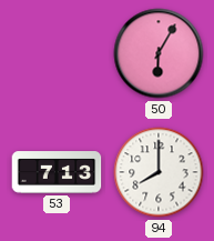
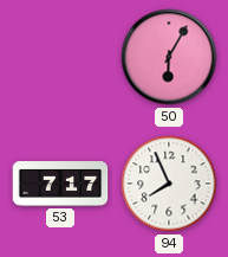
53: 7:13 -> 7:17
94: 8:00 -> 7:56
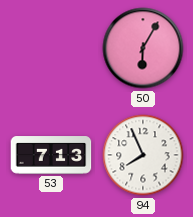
53: 7:17 -> 7:13
